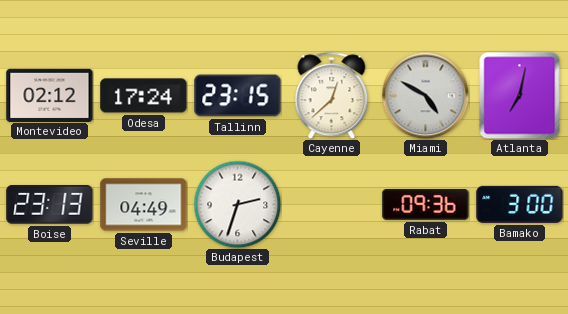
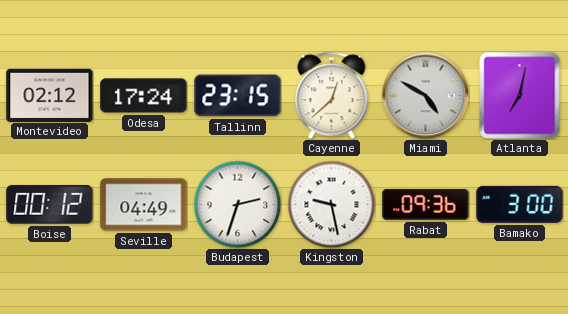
Boise: 23:13 -> 00:12
Kingston: none -> 9:28
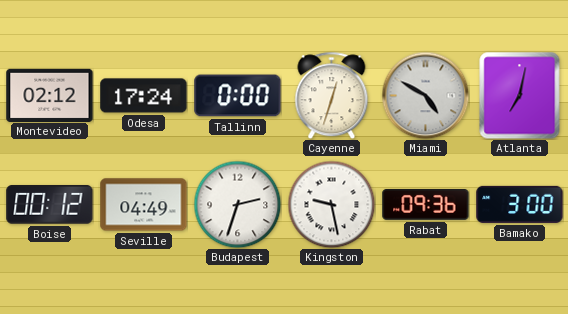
Tallinn: 23:15 -> 0:00
Cayenne: 12:38 -> 12:33
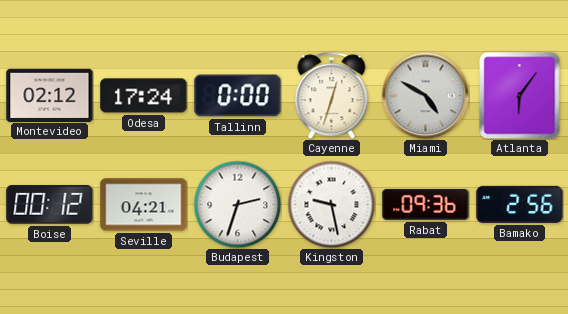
Atlanta: 7:02 -> 6:06
Seville: 04:49 -> 04:21
Bamako: 3:00 -> 2:56
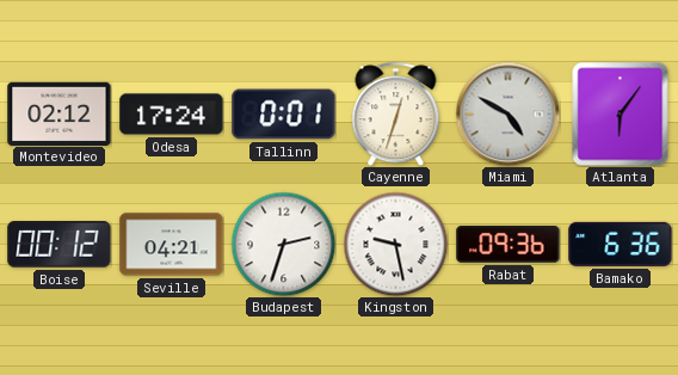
Tallinn: 0:00 -> 0:01
Bamako: 2:56 -> 6:36
